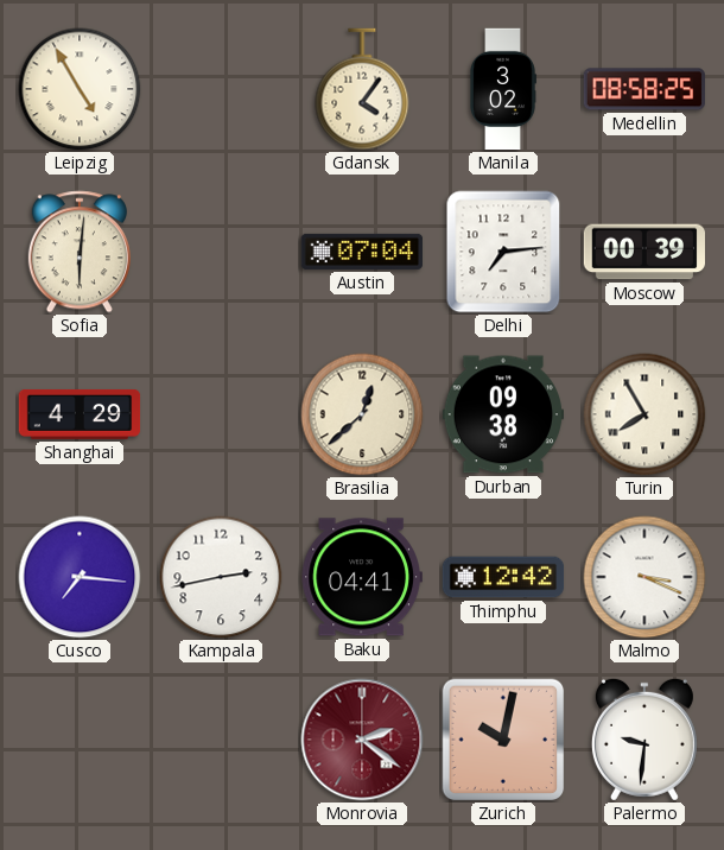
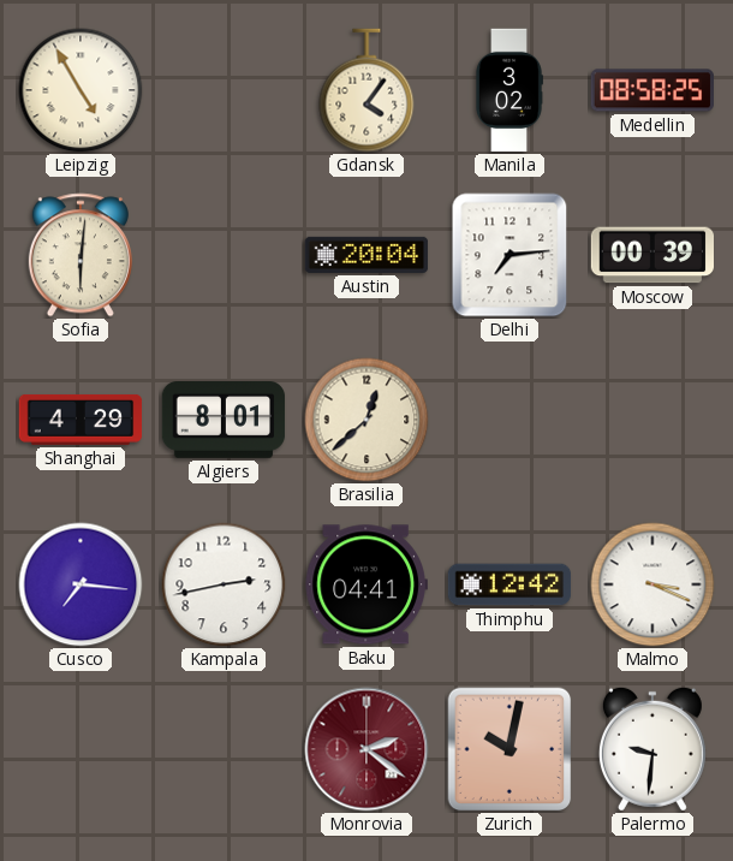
Austin: 07:04 -> 20:04
Algiers: none -> 8:01
Durban: 09:38 -> none
Turin: 7:55 -> none
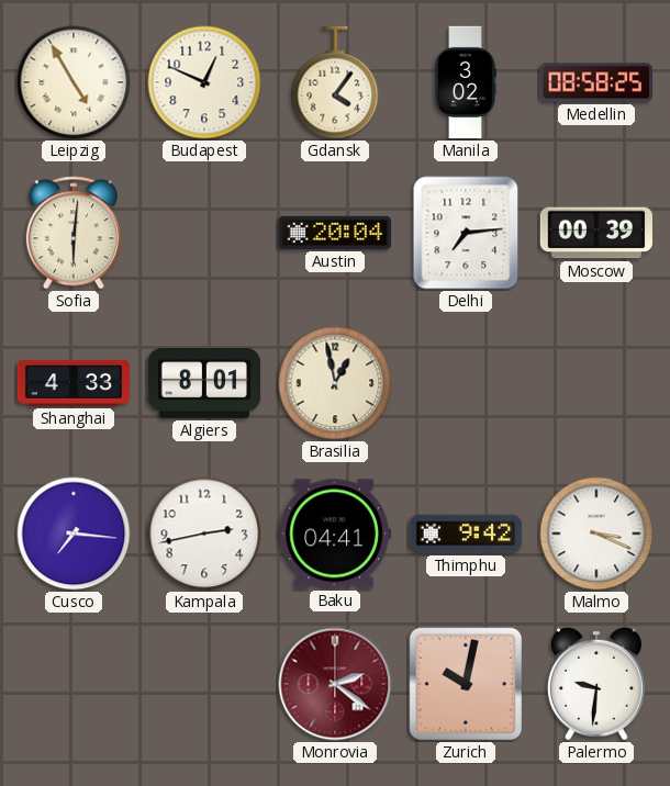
Budapest: none -> 12:49
Shanghai: 4:29 -> 4:33
Brasilia: 12:38 -> 12:58
Thimphu: 12:42 -> 9:42
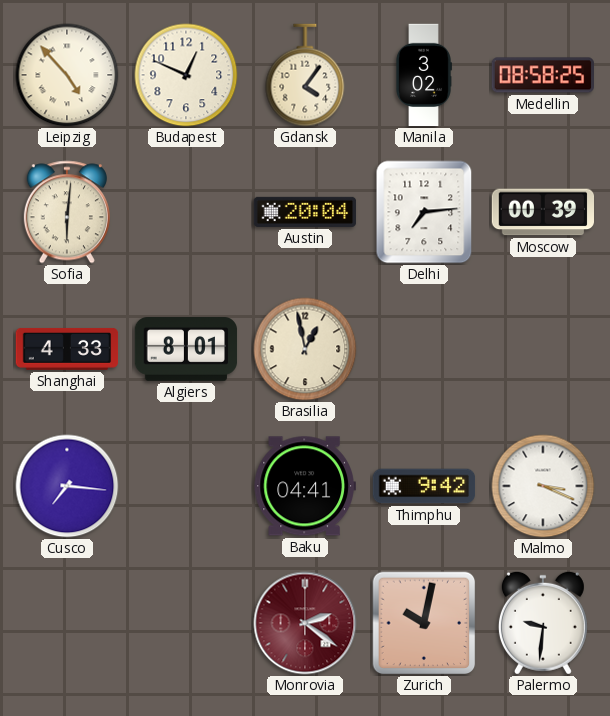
Leipzig: 4:55 -> 4:53
Kampala: 2:43 -> none
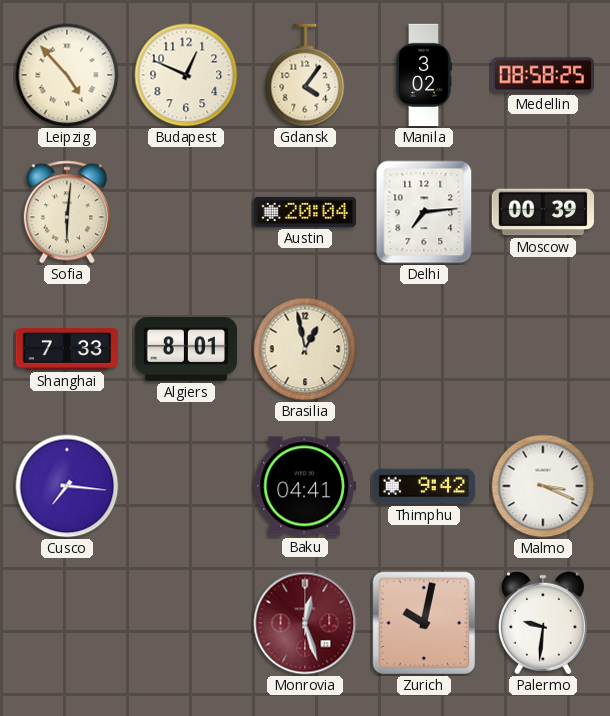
Shanghai: 4:33 -> 7:33
Monrovia: 2:21 -> 12:27
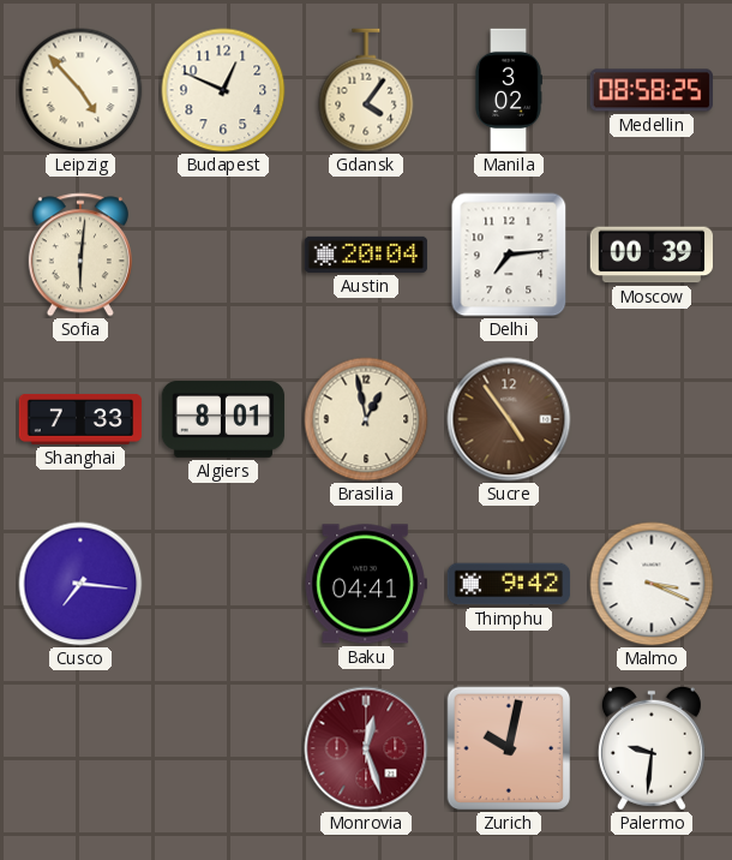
Sucre: none -> 4:54
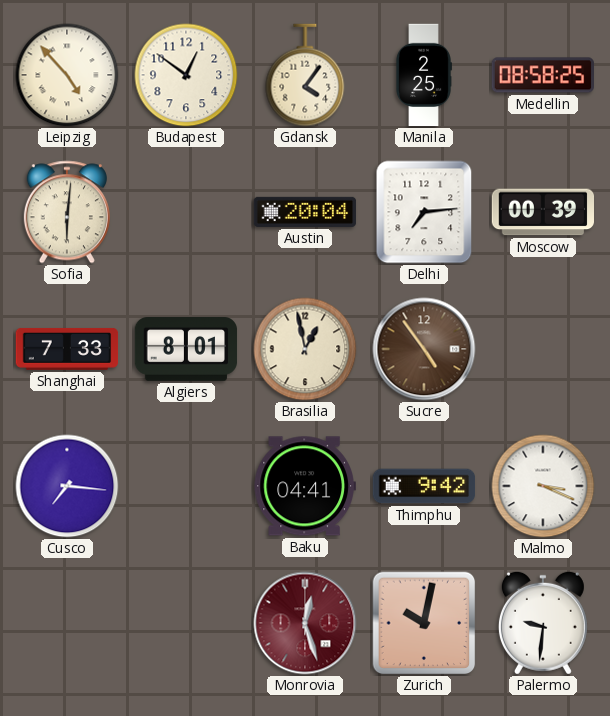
Budapest: 12:49 -> 12:51
Manila: 3:02 -> 2:25
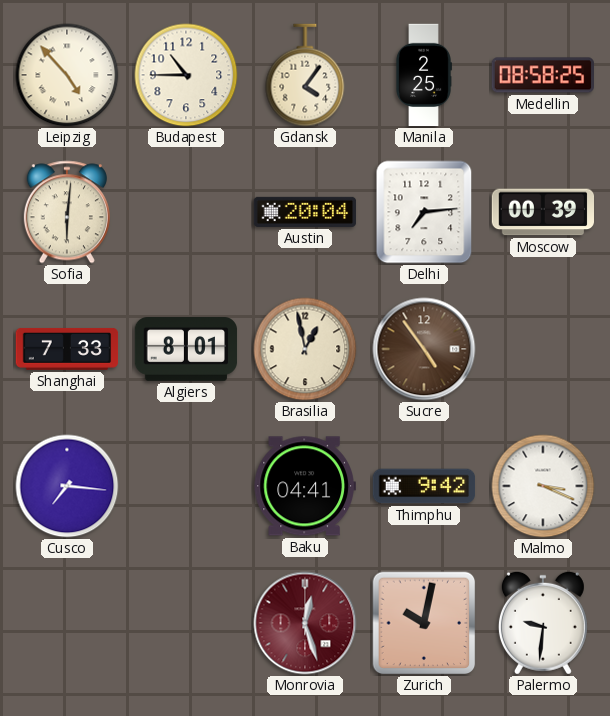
Budapest: 12:51 -> 10:45
